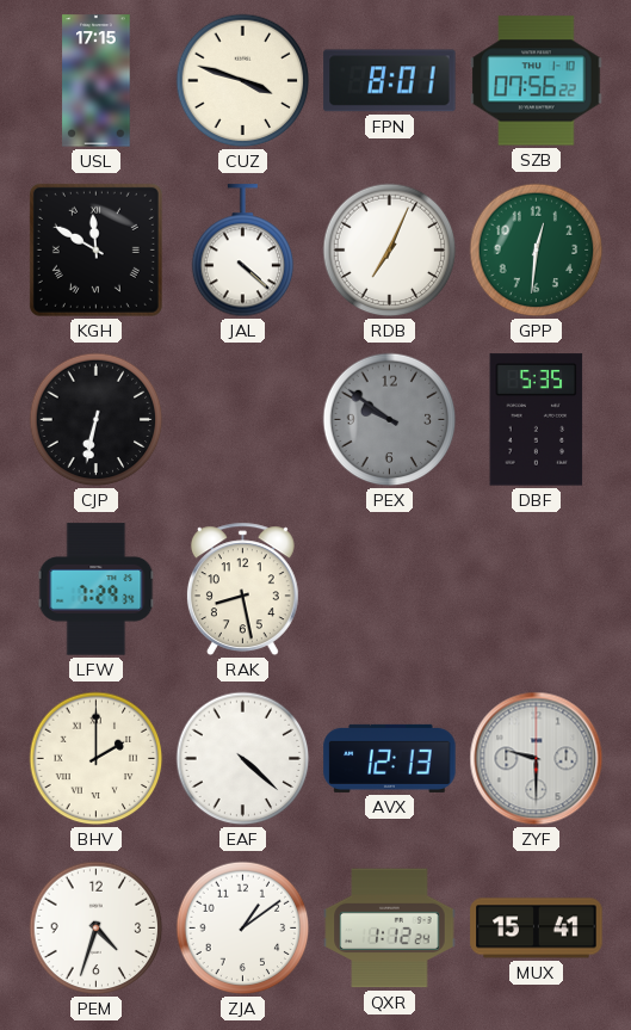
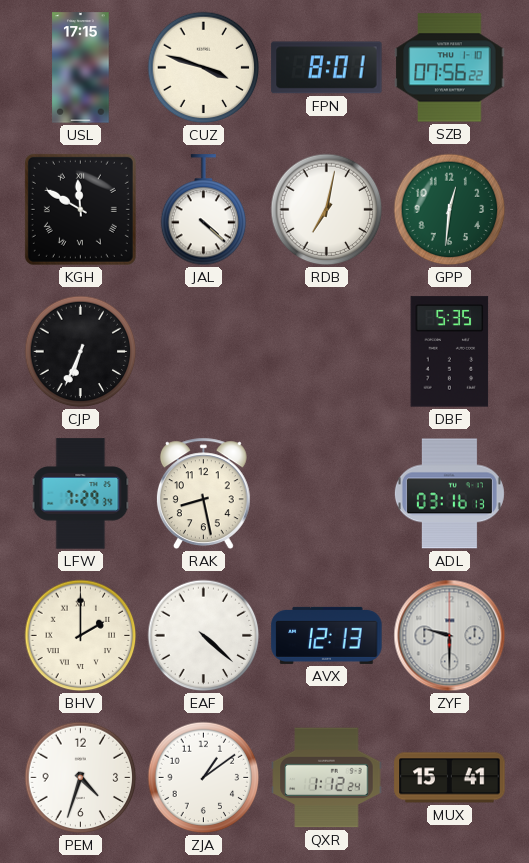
RDB: 7:04 -> 7:02
CJP: 6:32 -> 6:34
PEX: 9:51 -> none
ADL: none -> 03:16
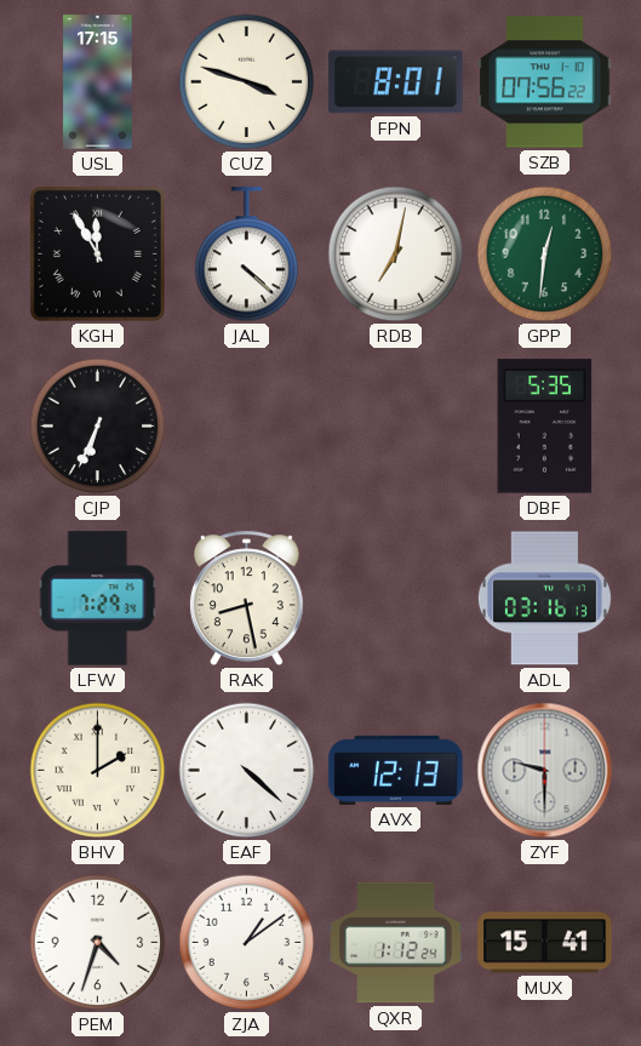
KGH: 11:50 -> 11:55
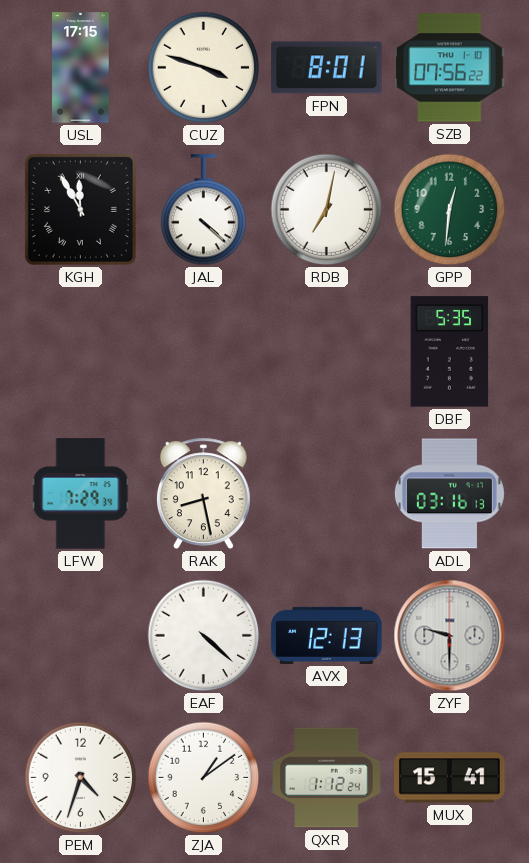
CJP: 6:34 -> none
BHV: 2:00 -> none
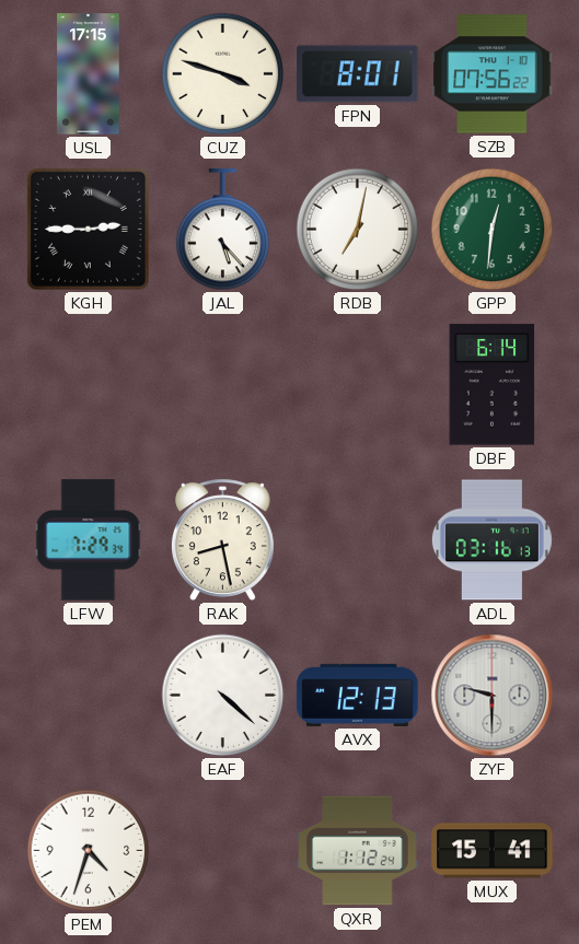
KGH: 11:55 -> 2:45
JAL: 4:22 -> 5:23
DBF: 5:35 -> 6:14
ZJA: 1:09 -> none
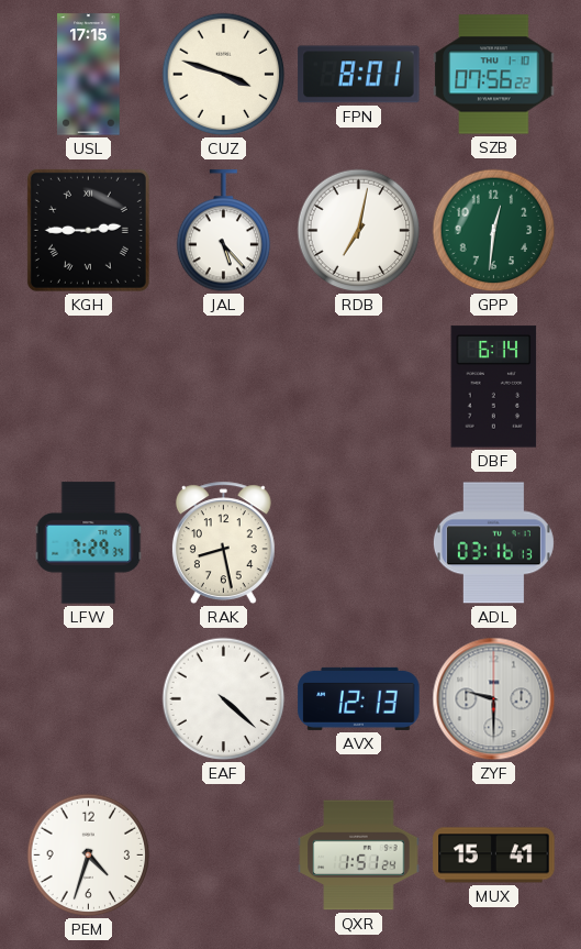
QXR: 1:12 -> 1:51
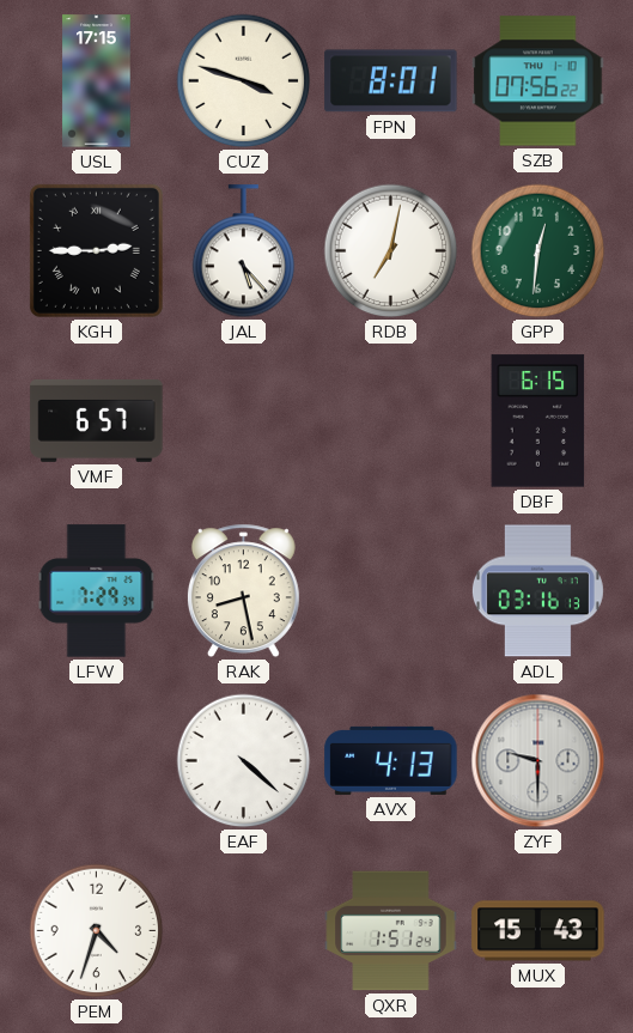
VMF: none -> 6:57
DBF: 6:14 -> 6:15
AVX: 12:13 -> 4:13
MUX: 15:41 -> 15:43
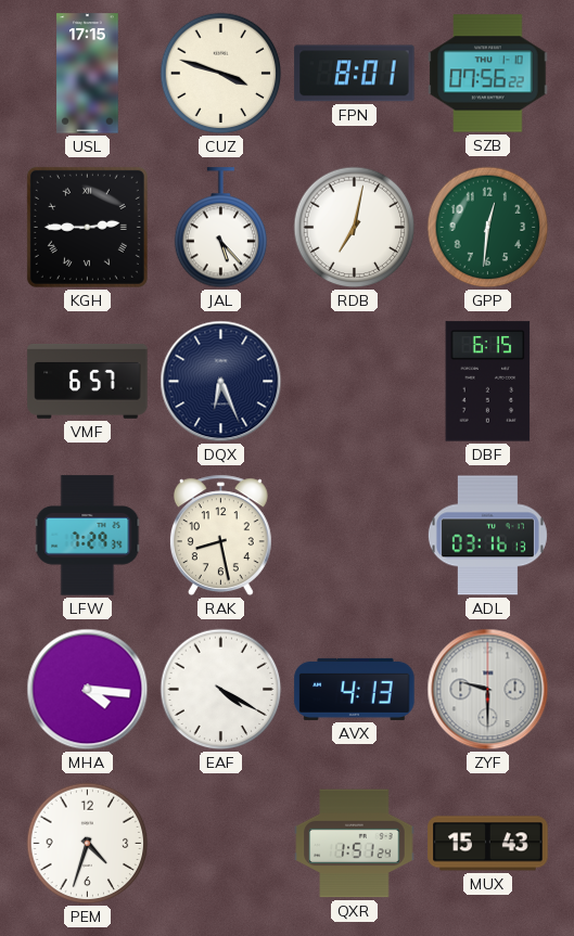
DQX: none -> 6:26
MHA: none -> 4:16
EAF: 4:22 -> 4:20
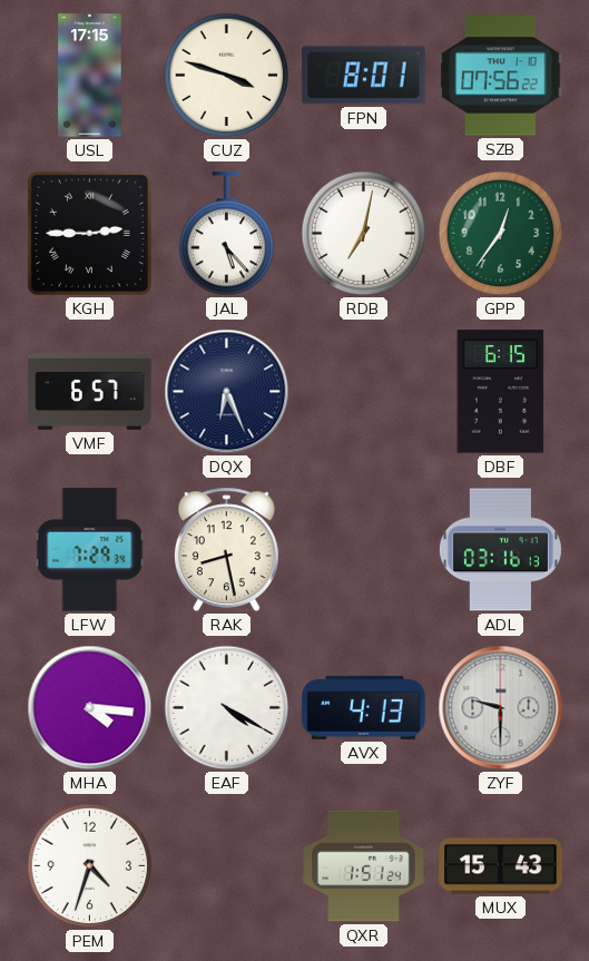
GPP: 12:31 -> 12:36
